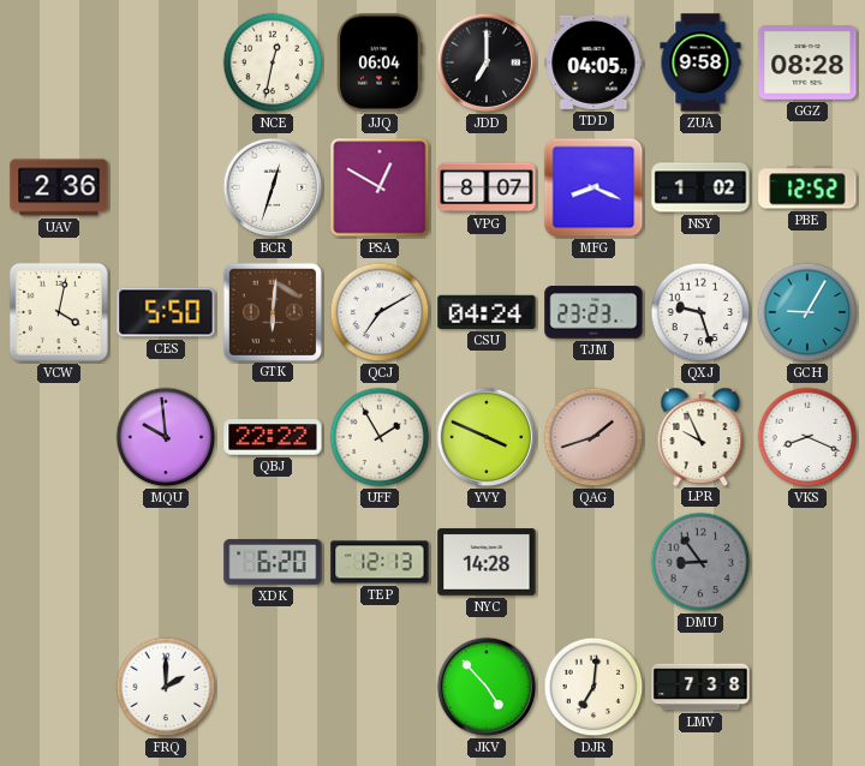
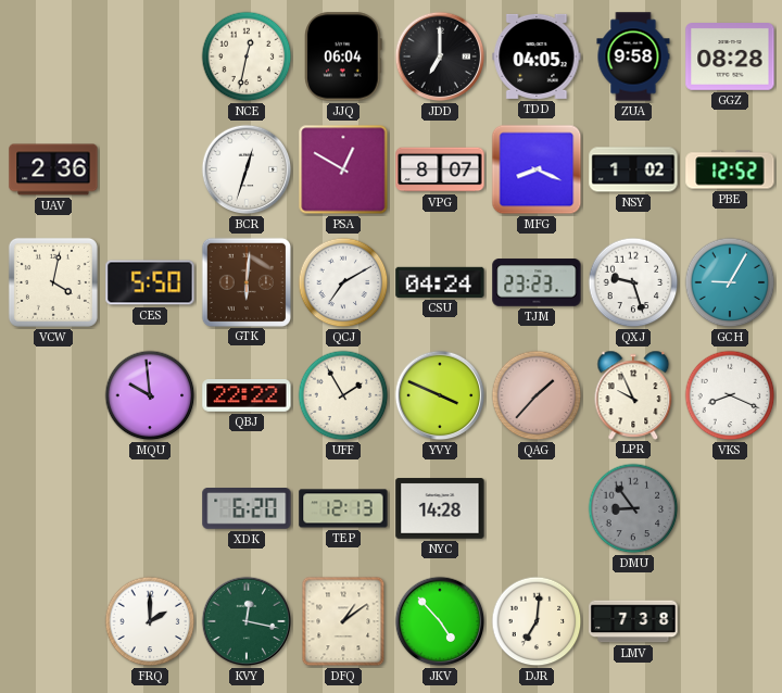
QAG: 1:42 -> 1:37
KVY: none -> 12:17
DFQ: none -> 1:09
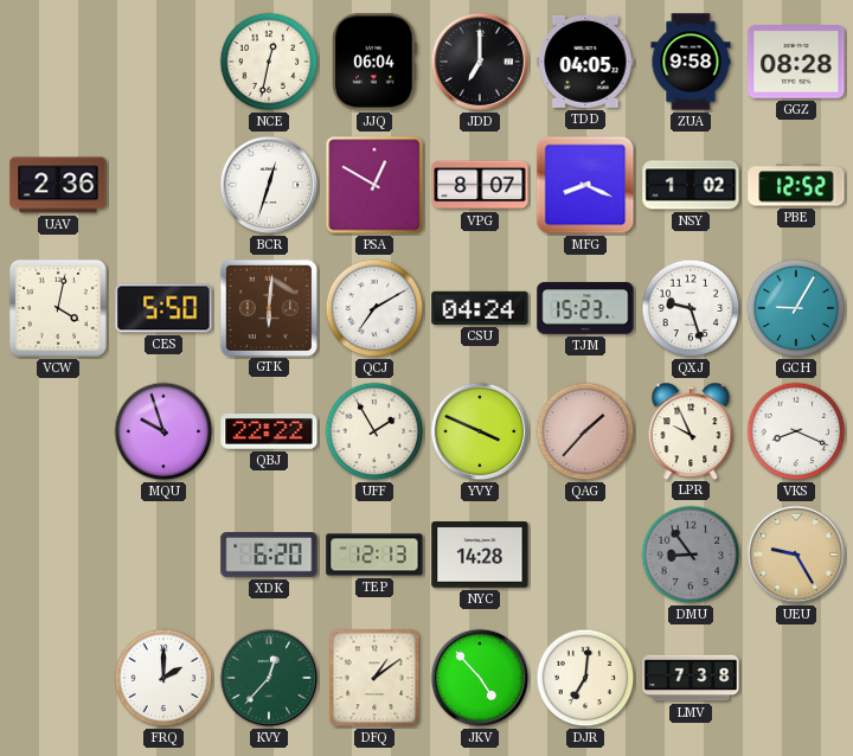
TJM: 23:23 -> 15:23
MQU: 9:59 -> 9:57
UEU: none -> 9:25
KVY: 12:17 -> 12:37
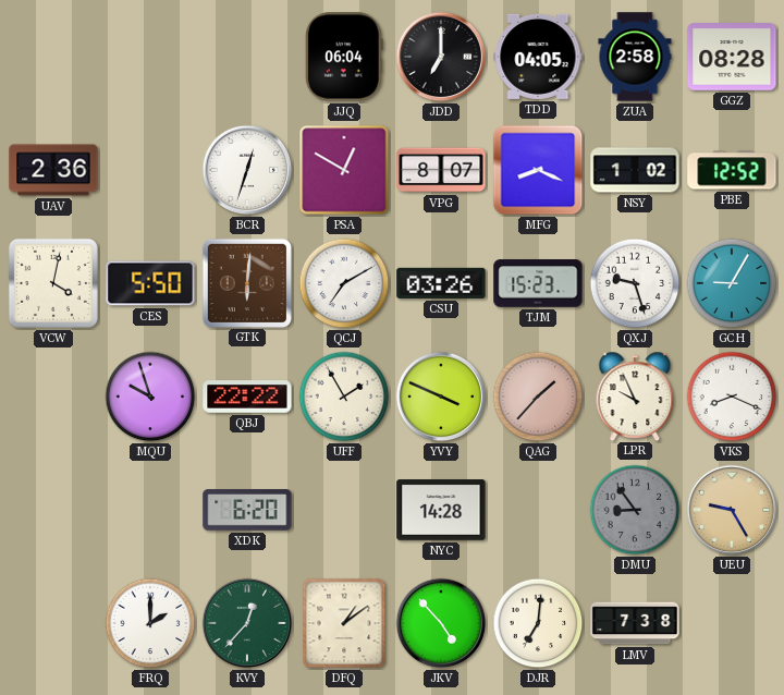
NCE: 12:32 -> none
ZUA: 9:58 -> 2:58
CSU: 04:24 -> 03:26
TEP: 12:13 -> none
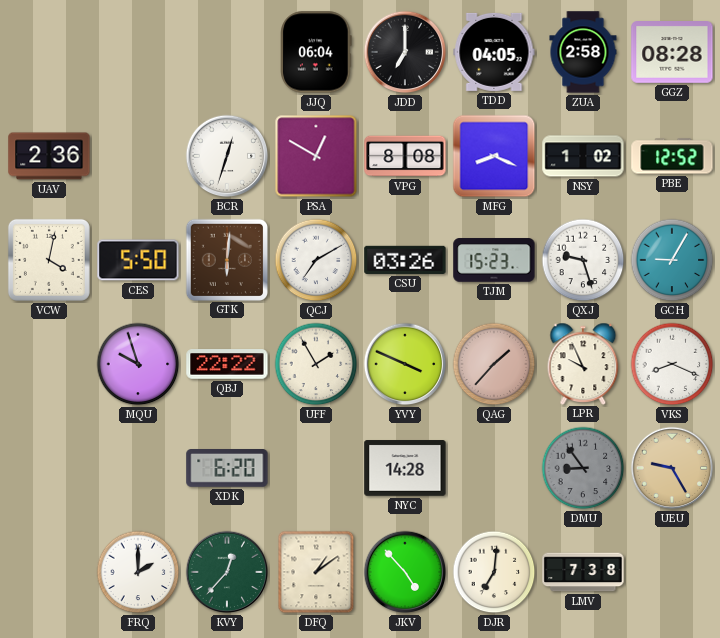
VPG: 8:07 -> 8:08
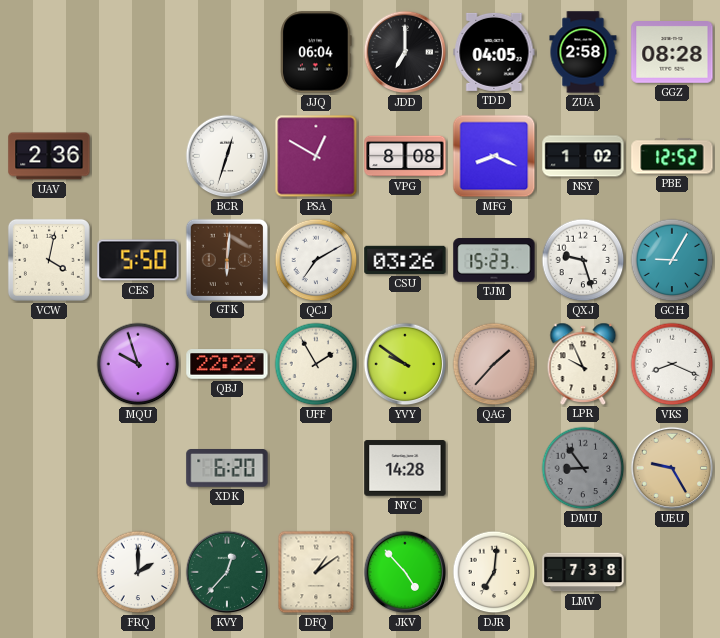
YVY: 3:49 -> 9:51
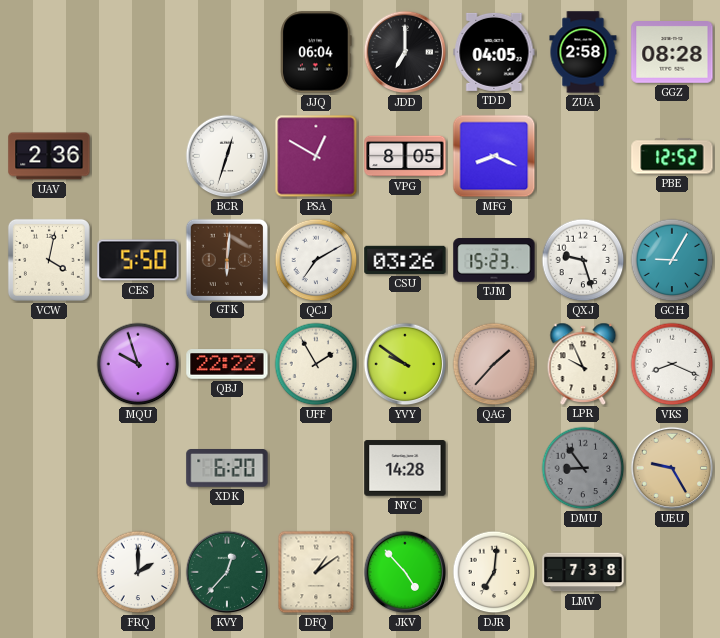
VPG: 8:08 -> 8:05
NSY: 1:02 -> none
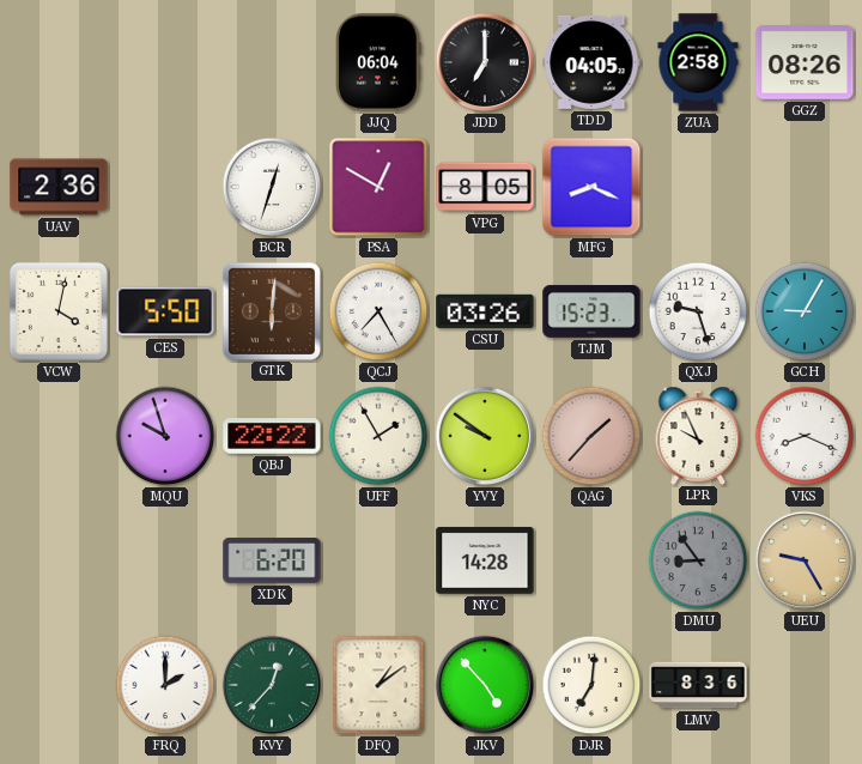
GGZ: 08:28 -> 08:26
PBE: 12:52 -> none
QCJ: 7:10 -> 7:25
LMV: 7:38 -> 8:36
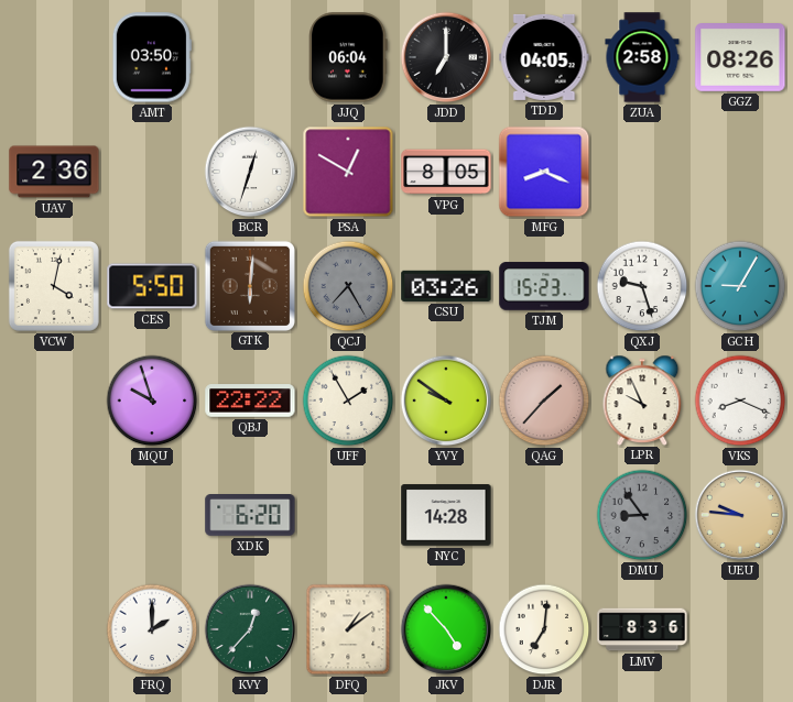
AMT: none -> 03:50
QCJ dial: white -> grey
UEU: 9:25 -> 9:46
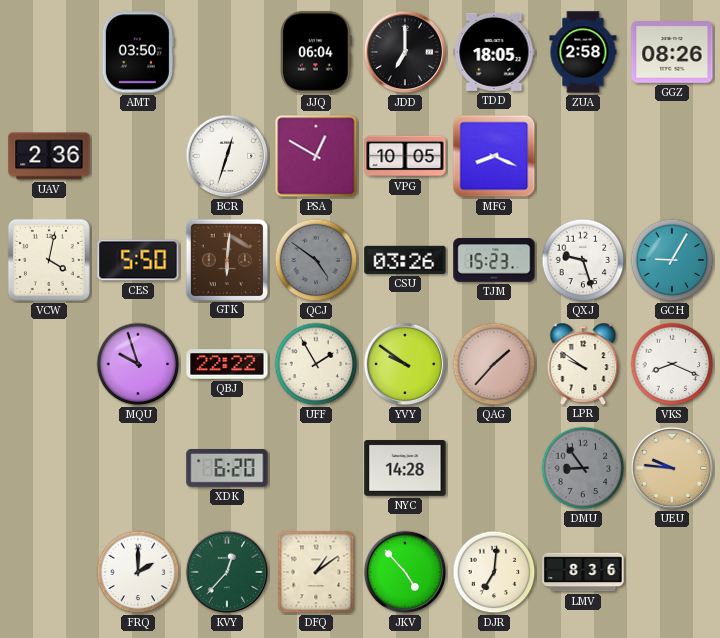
TDD: 04:05 -> 18:05
VPG: 8:05 -> 10:05
QCJ: 7:25 -> 4:51
LPR: 9:56 -> 9:51
